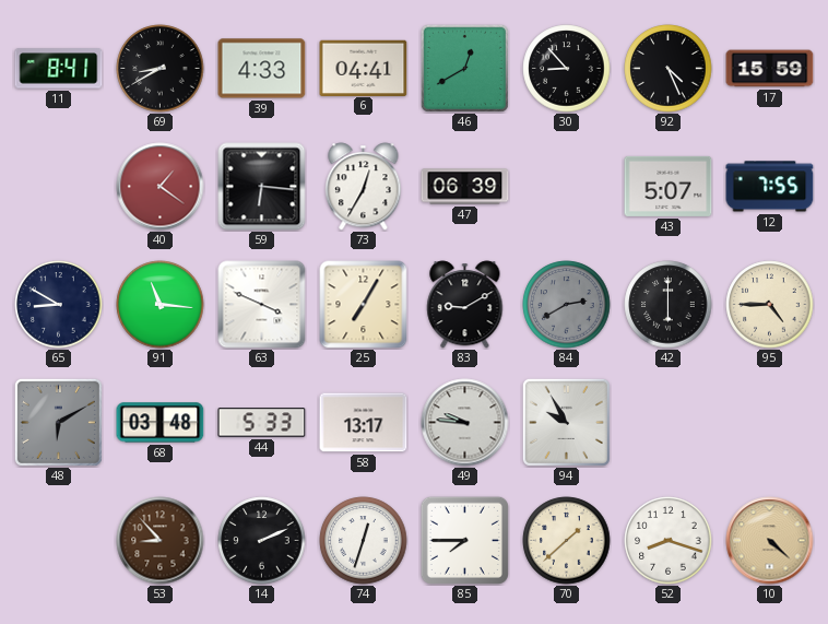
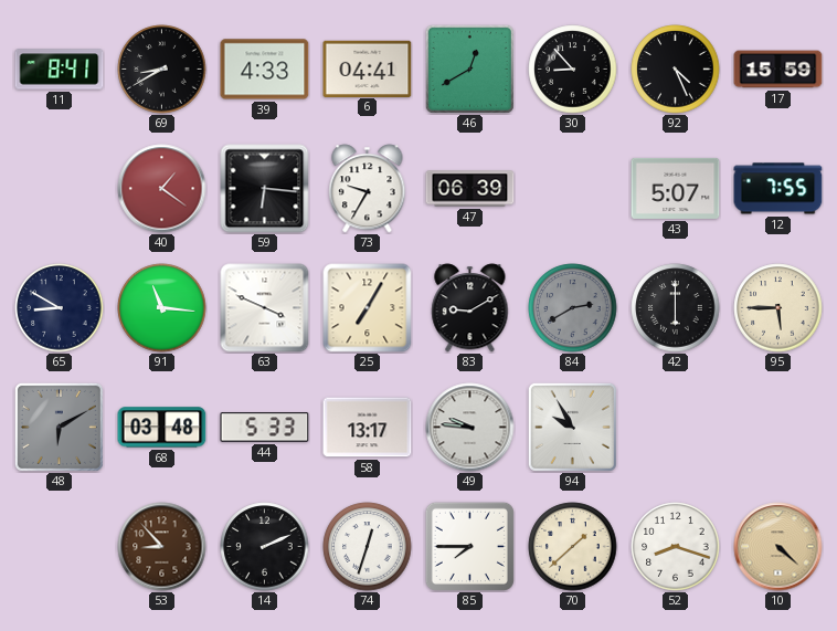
73: 12:35 -> 9:35
95: 4:45 -> 5:45
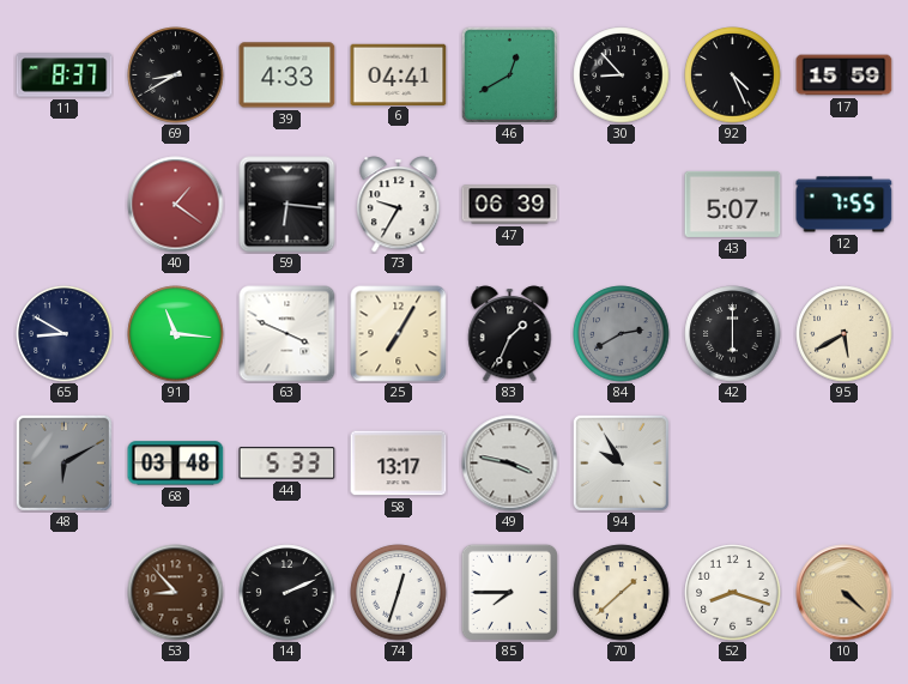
11: 8:41 -> 8:37
83: 9:10 -> 1:34
95: 5:45 -> 5:40
49: 9:46 -> 3:47
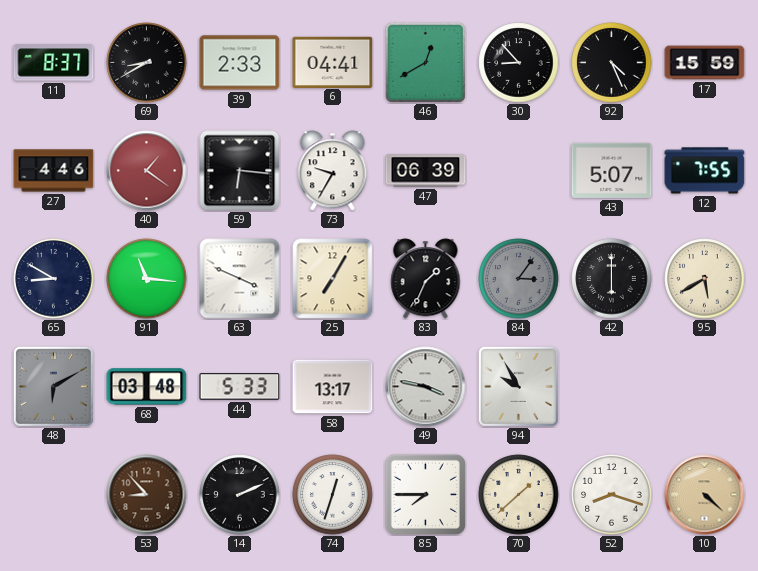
39: 4:33 -> 2:33
27: none -> 4:46
84: 2:40 -> 3:06
